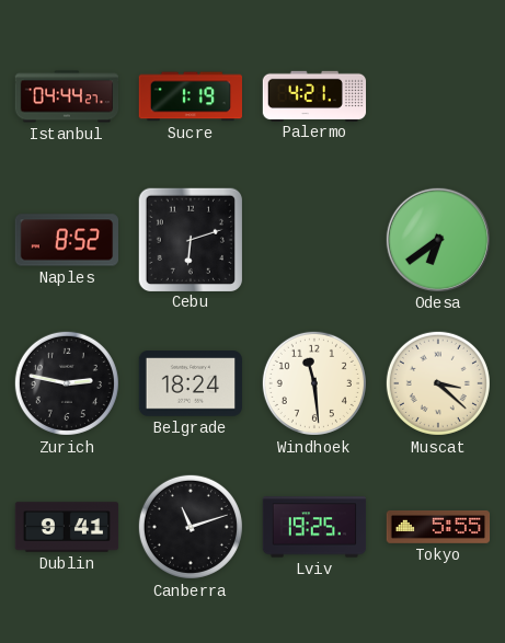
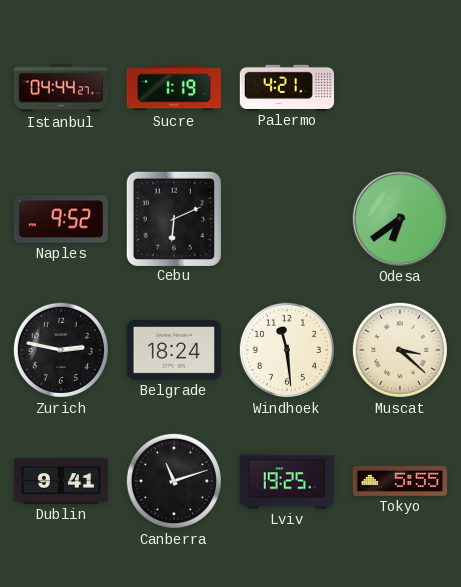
Naples: 8:52 -> 9:52
Cebu: 6:12 -> 6:11
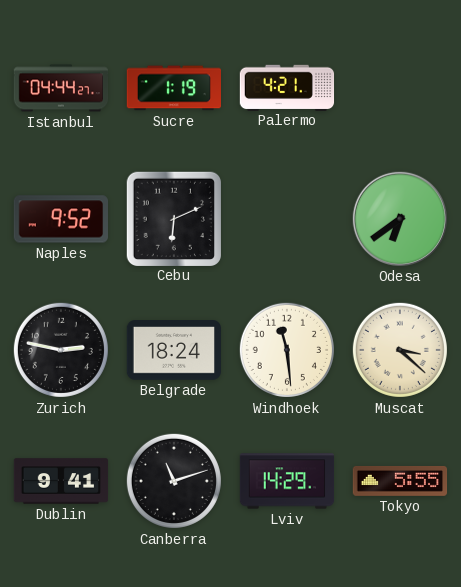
Lviv: 19:25 -> 14:29
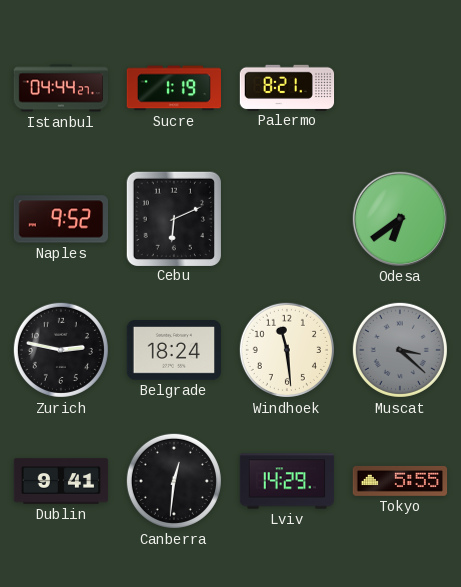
Palermo: 4:21 -> 8:21
Muscat dial: cream -> grey
Canberra: 11:12 -> 12:31
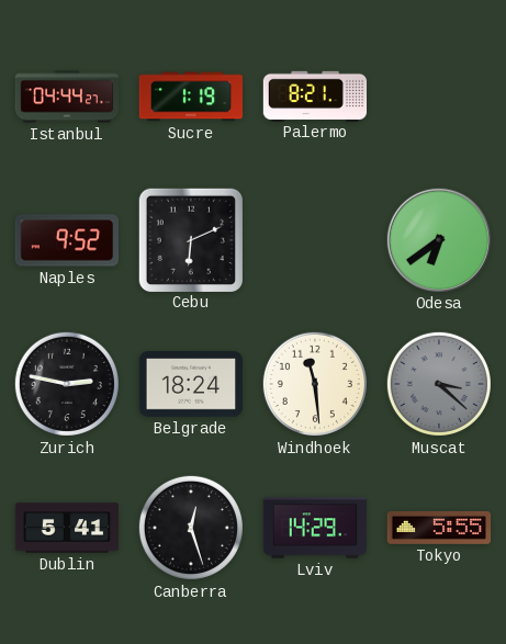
Dublin: 9:41 -> 5:41
Canberra: 12:31 -> 12:27
